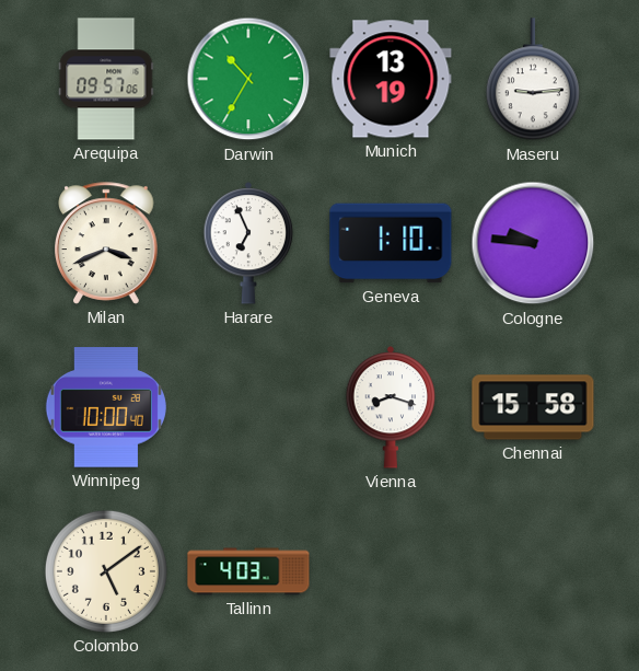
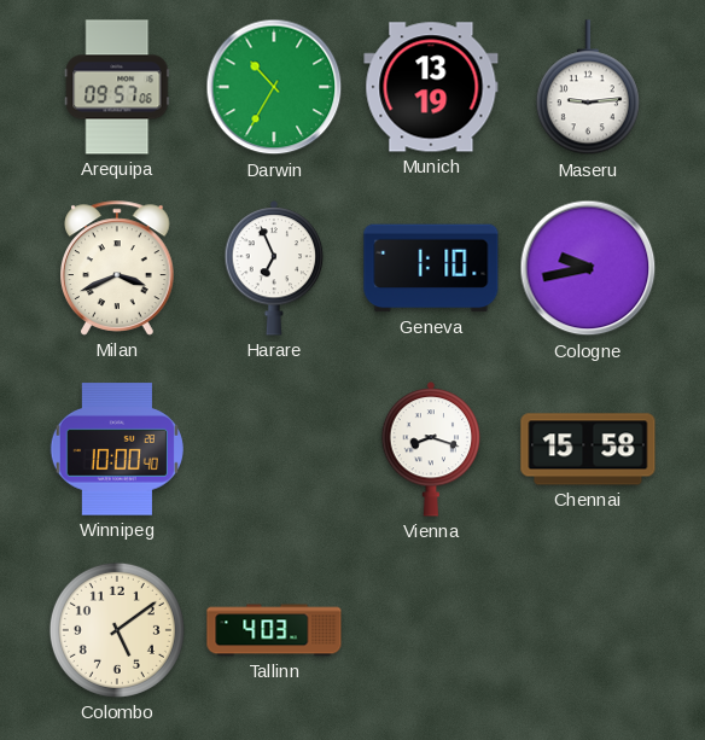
Cologne: 9:46 -> 9:43
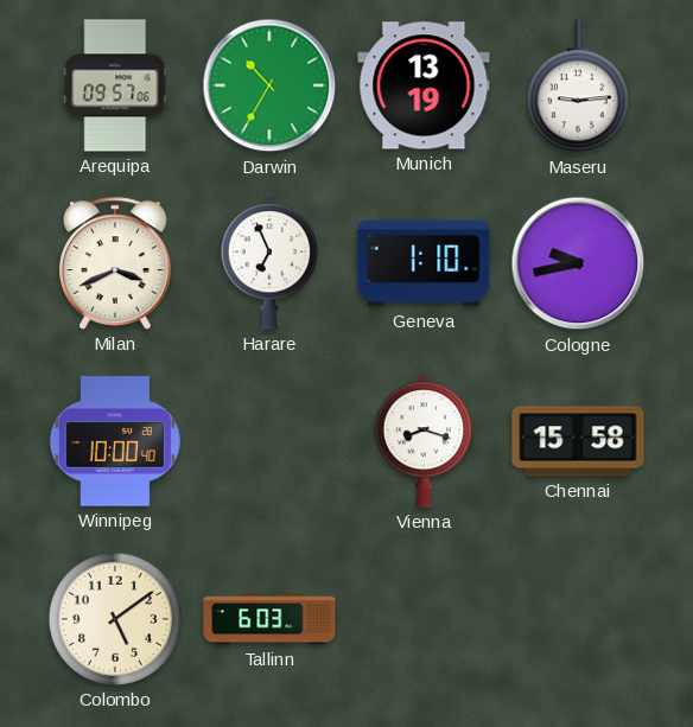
Tallinn: 4:03 -> 6:03
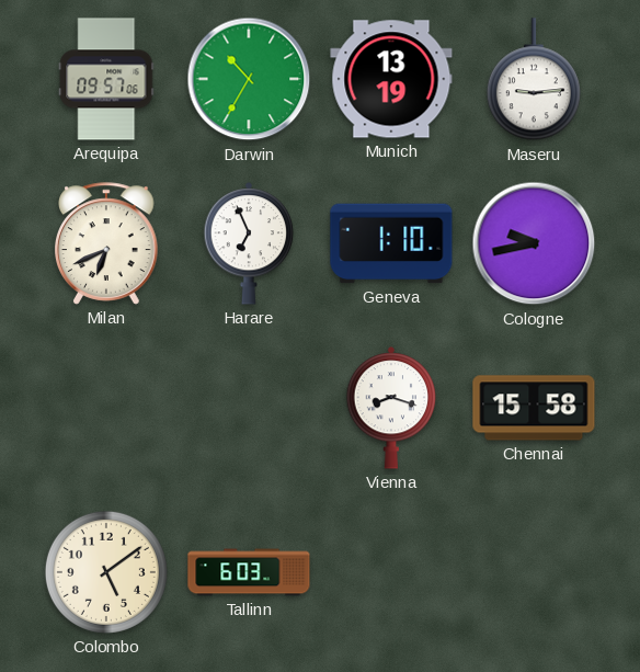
Milan: 3:41 -> 6:41
Winnipeg: 10:00 -> none
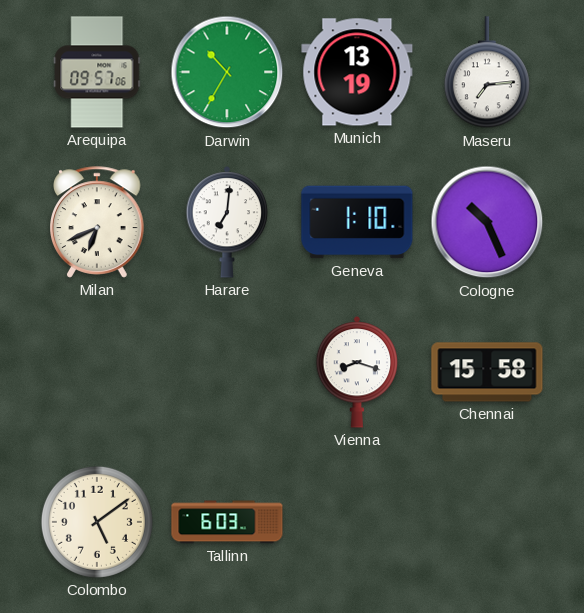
Maseru: 9:14 -> 7:14
Harare: 6:56 -> 7:01
Cologne: 9:43 -> 10:26
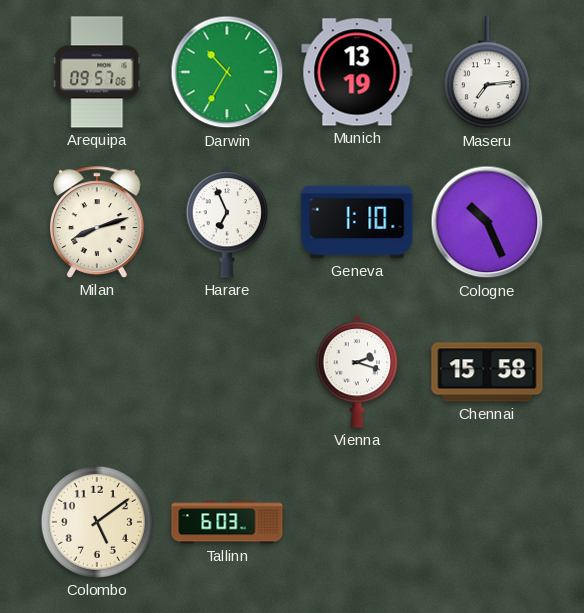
Milan: 6:41 -> 8:12
Harare: 7:01 -> 6:56
Vienna: 8:18 -> 2:18
